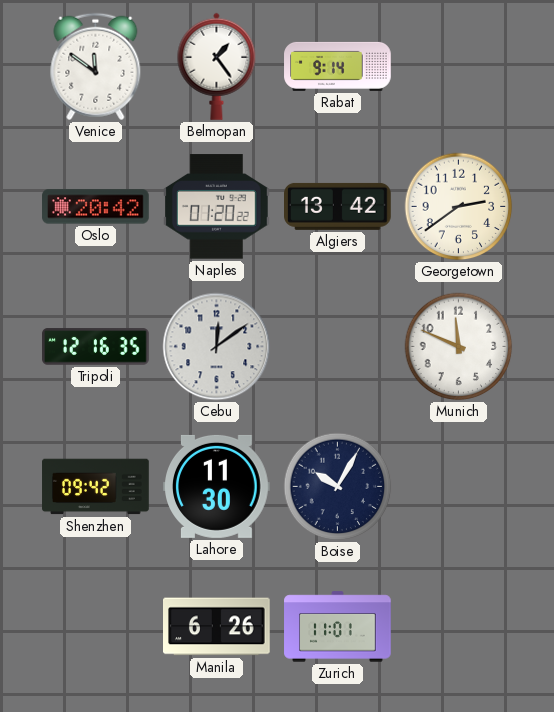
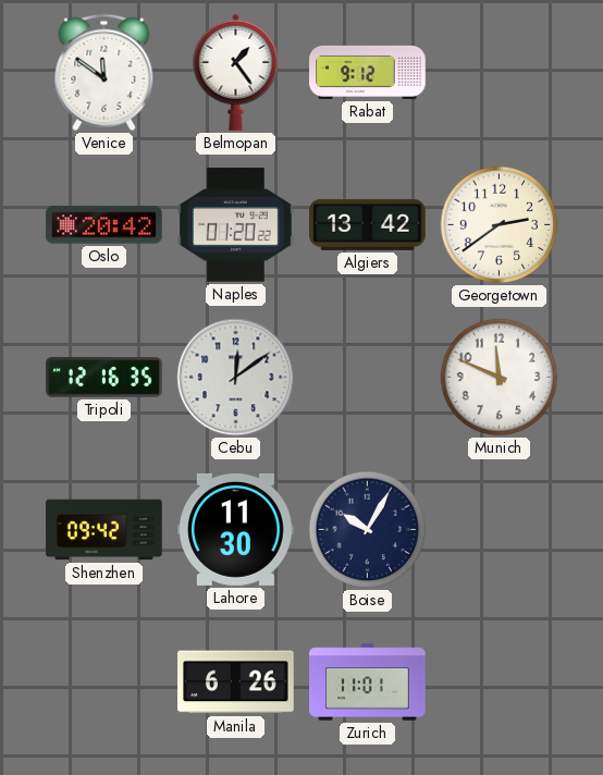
Rabat: 9:14 -> 9:12
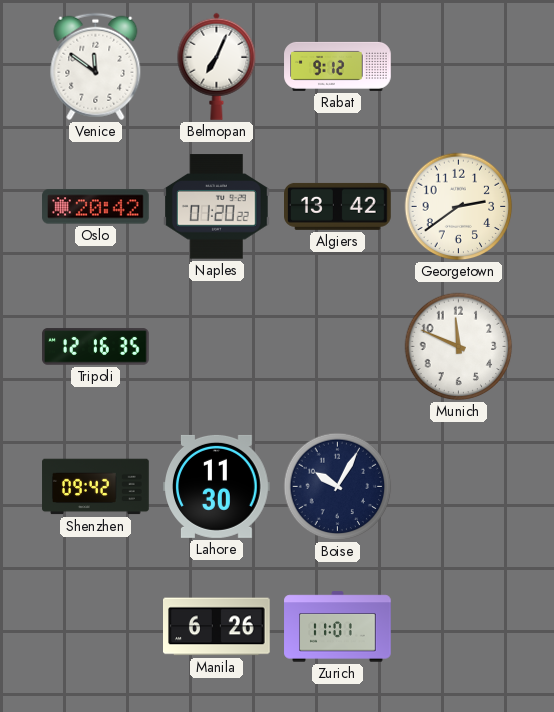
Belmopan: 1:24 -> 7:04
Cebu: 12:09 -> none
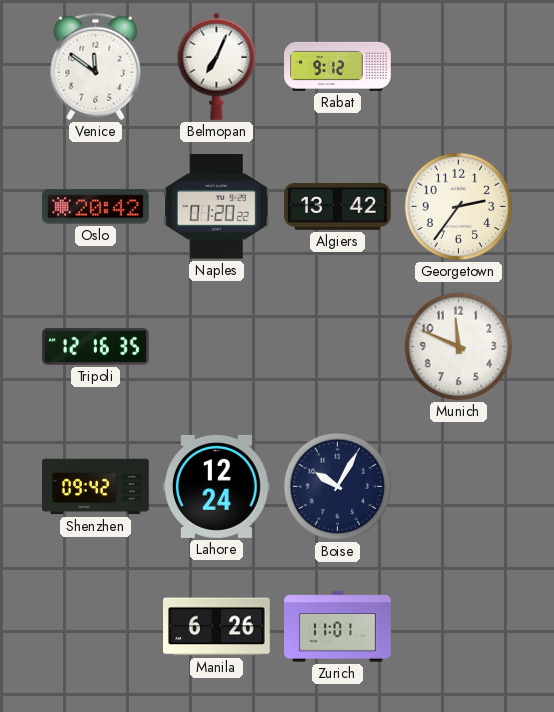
Georgetown: 2:39 -> 2:36
Lahore: 11:30 -> 12:24
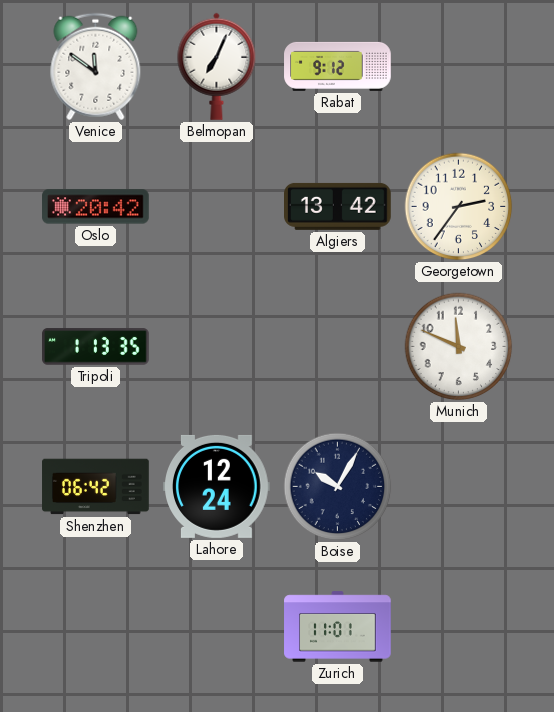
Naples: 01:20 -> none
Tripoli: 12:16 -> 1:13
Shenzhen: 09:42 -> 06:42
Manila: 6:26 -> none
